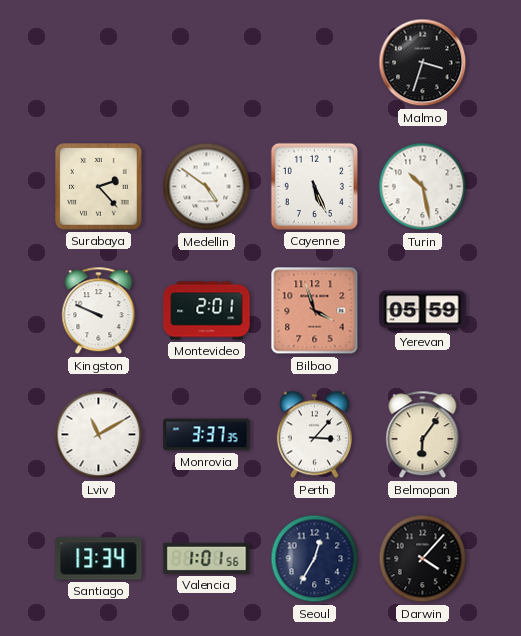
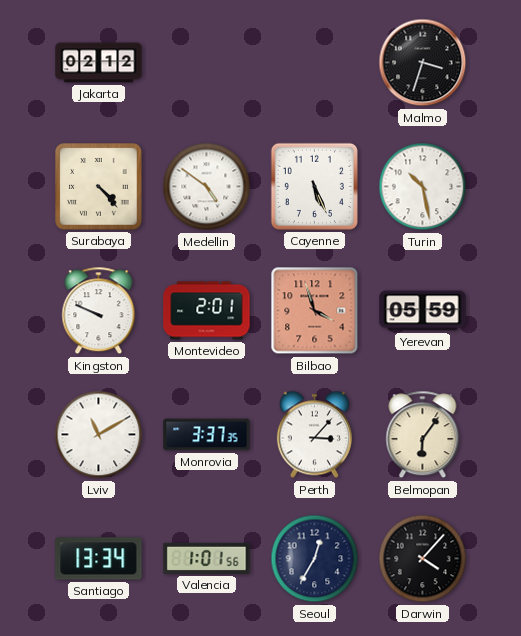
Jakarta: none -> 02:12
Surabaya: 2:23 -> 4:23
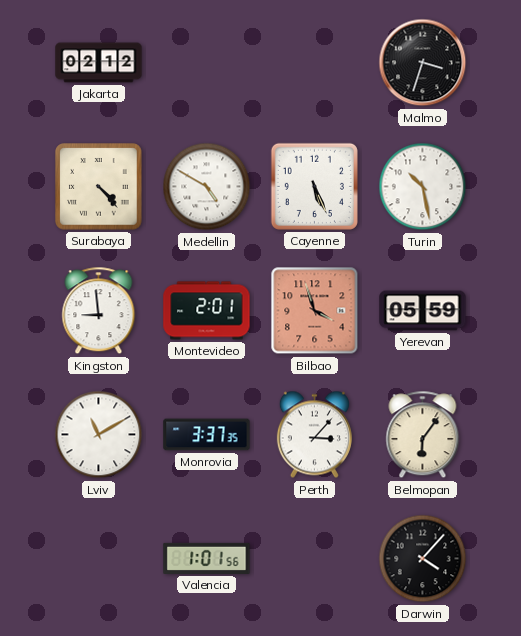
Medellin: 4:51 -> 4:50
Kingston: 9:49 -> 8:59
Santiago: 13:34 -> none
Seoul: 12:35 -> none
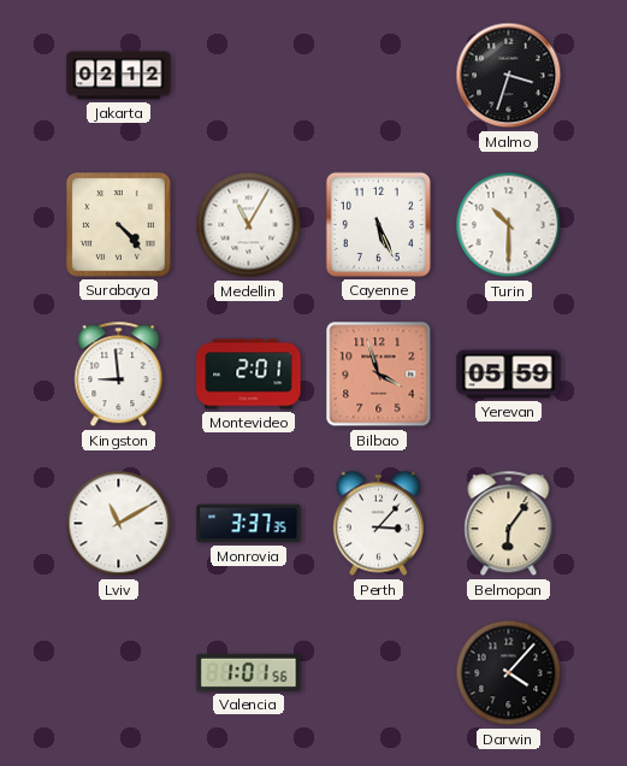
Medellin: 4:50 -> 11:05
Turin: 10:28 -> 10:30
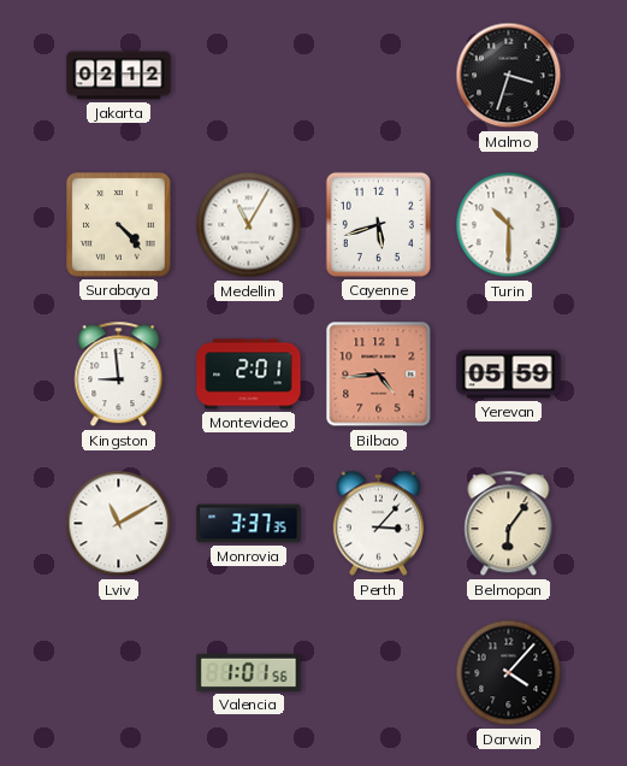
Cayenne: 5:26 -> 5:42
Bilbao: 3:57 -> 4:44
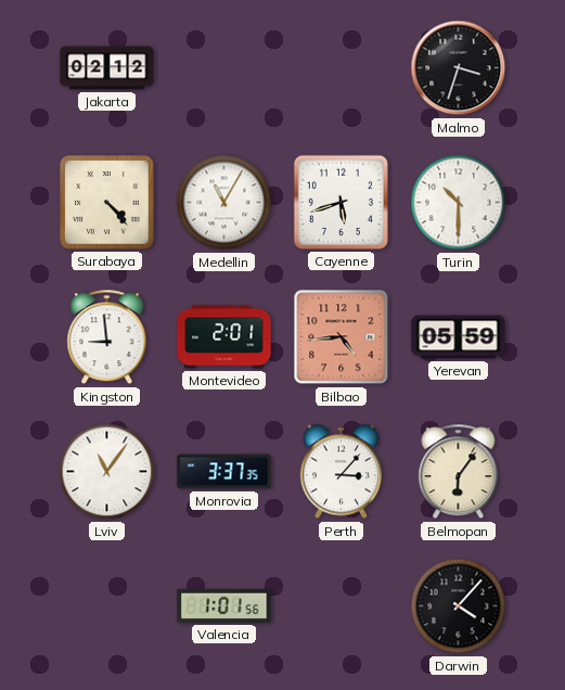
Lviv: 11:10 -> 11:06
